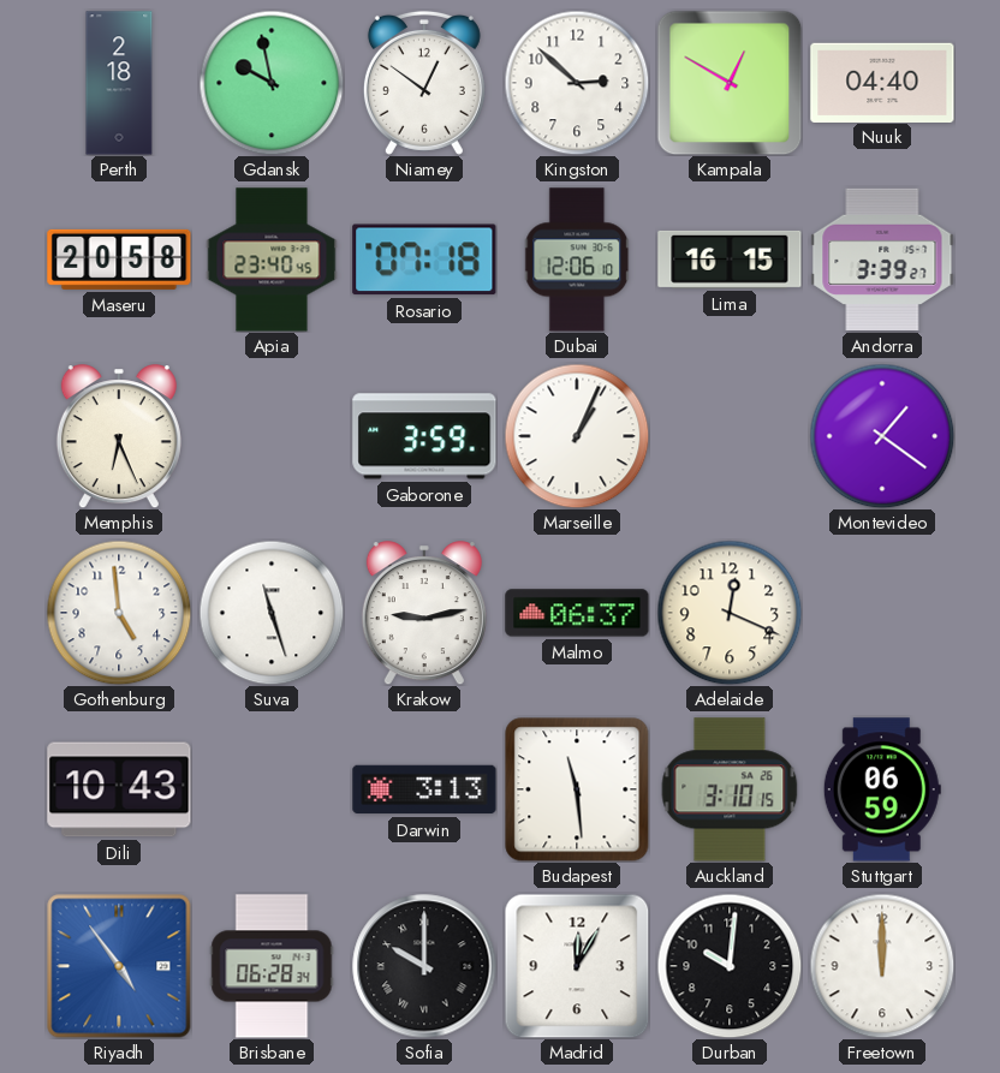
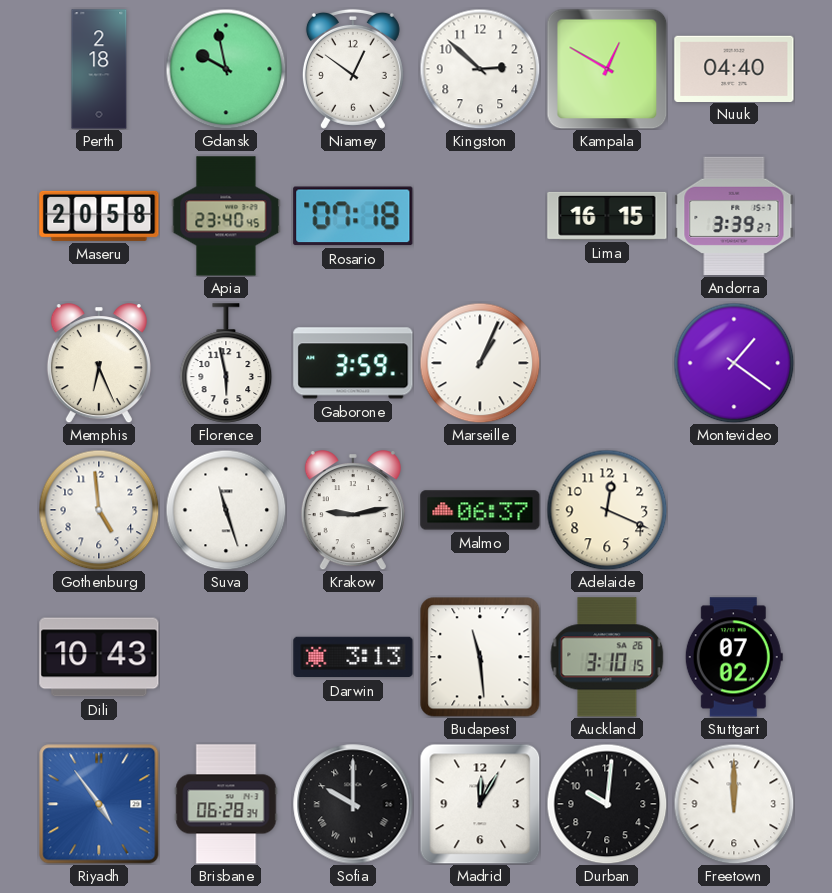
Dubai: 12:06 -> none
Florence: none -> 5:58
Stuttgart: 06:59 -> 07:02
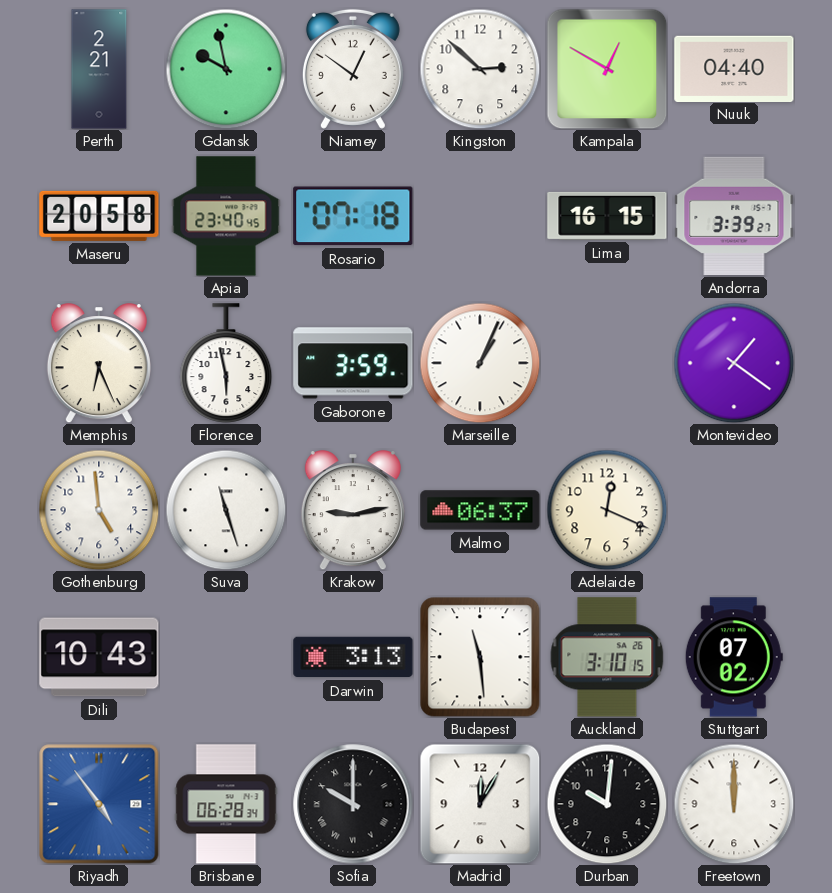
Perth: 2:18 -> 2:21
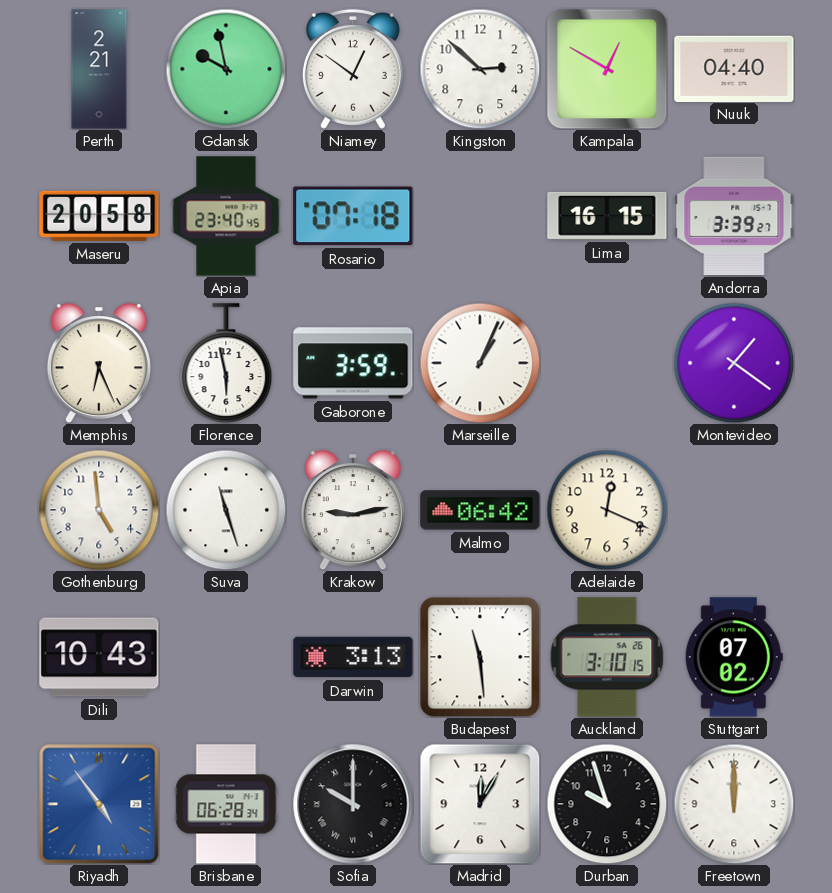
Malmo: 06:37 -> 06:42
Durban: 10:01 -> 9:57
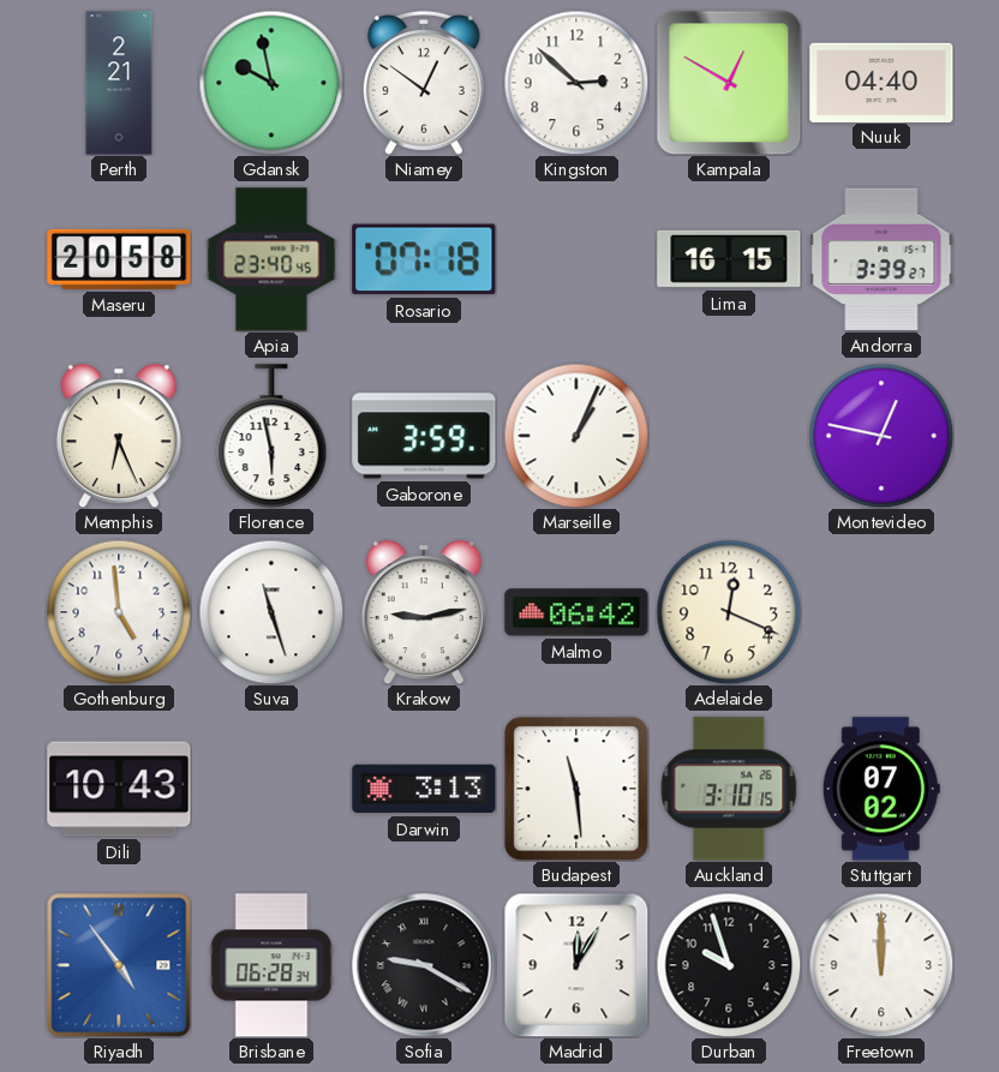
Montevideo: 1:21 -> 12:47
Sofia: 10:00 -> 9:20
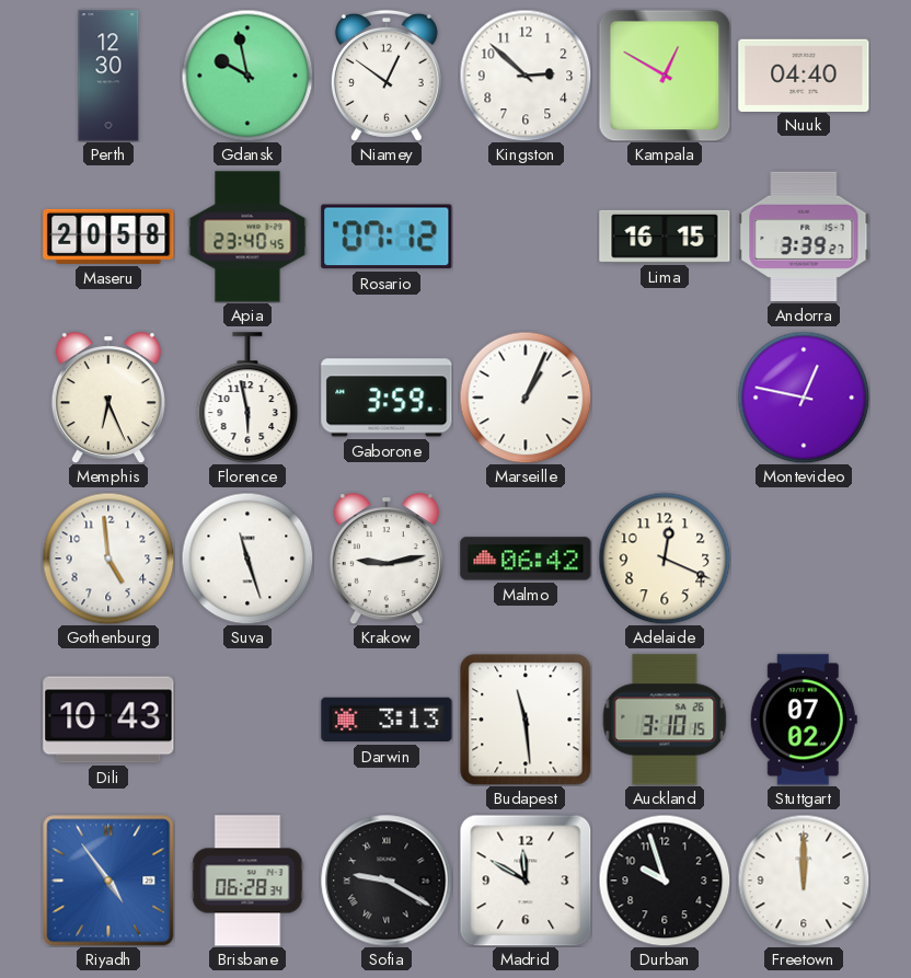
Perth: 2:21 -> 12:30
Rosario: 07:18 -> 07:12
Madrid: 12:05 -> 11:50
